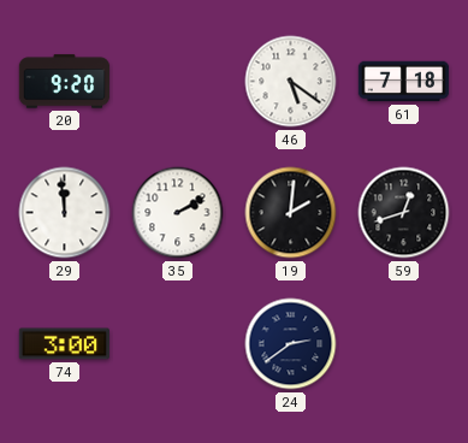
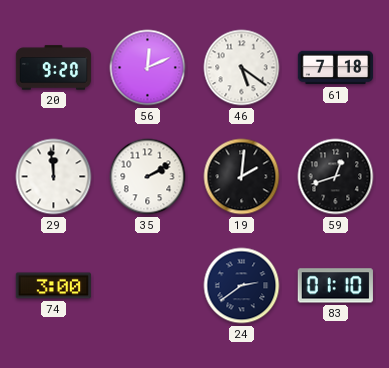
56: none -> 12:11
83: none -> 01:10
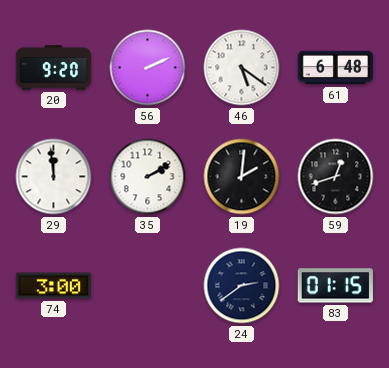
56: 12:11 -> 2:11
61: 7:18 -> 6:48
83: 01:10 -> 01:15
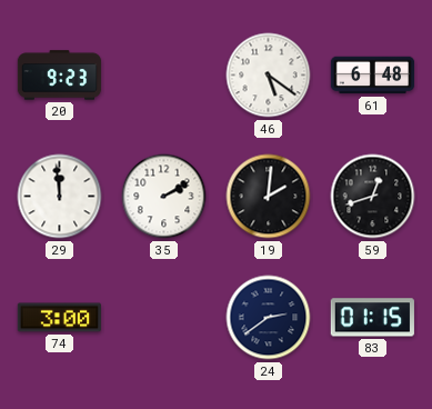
20: 9:20 -> 9:23
56: 2:11 -> none
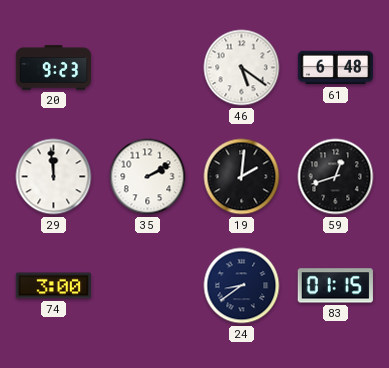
24: 2:39 -> 8:39
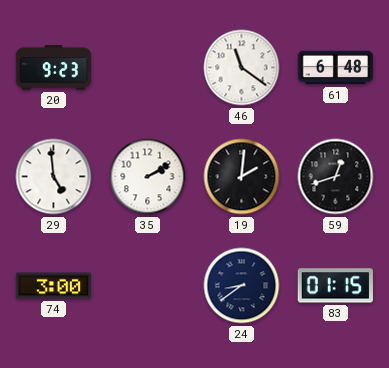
46: 5:21 -> 11:21
29: 11:59 -> 4:59
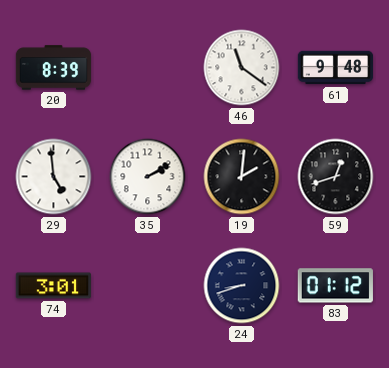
20: 9:23 -> 8:39
61: 6:48 -> 9:48
74: 3:00 -> 3:01
24: 8:39 -> 8:42
83: 01:15 -> 01:12
